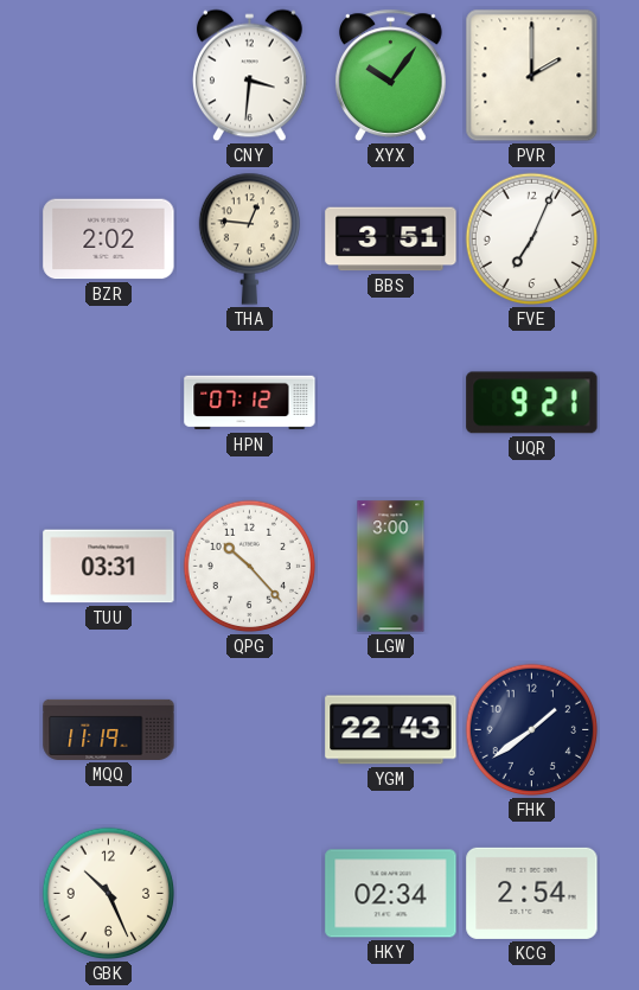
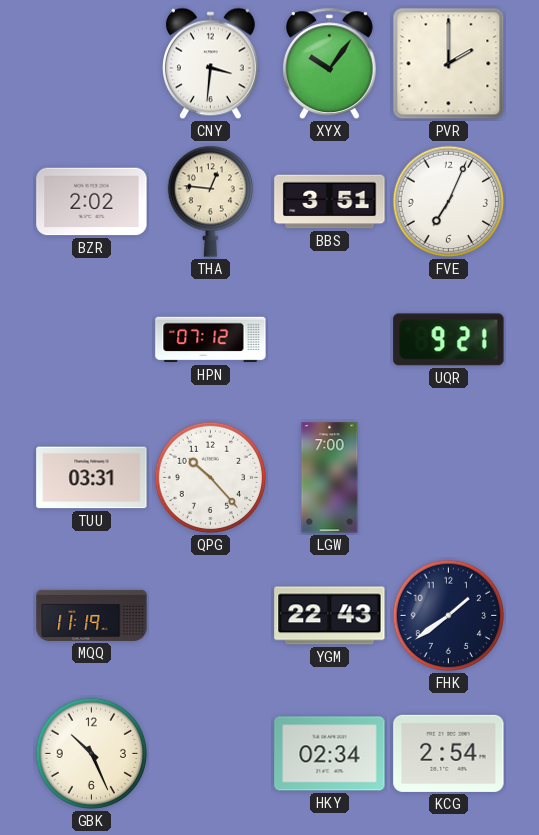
LGW: 3:00 -> 7:00
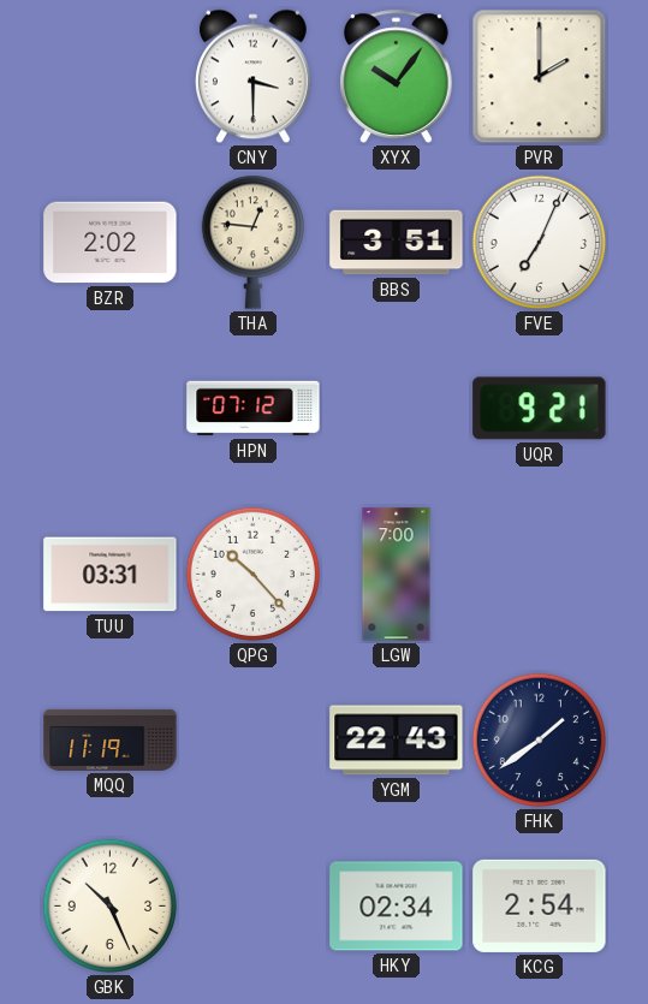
CNY: 3:31 -> 3:30
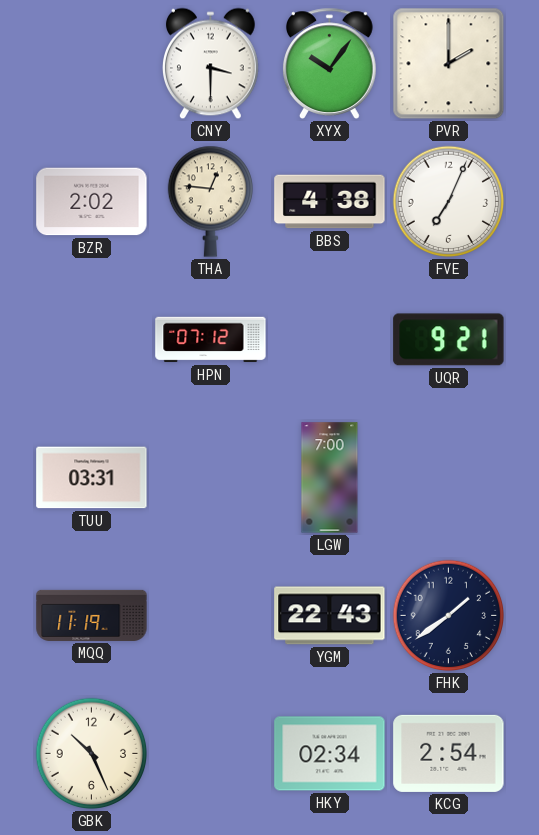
BBS: 3:51 -> 4:38
QPG: 10:23 -> none
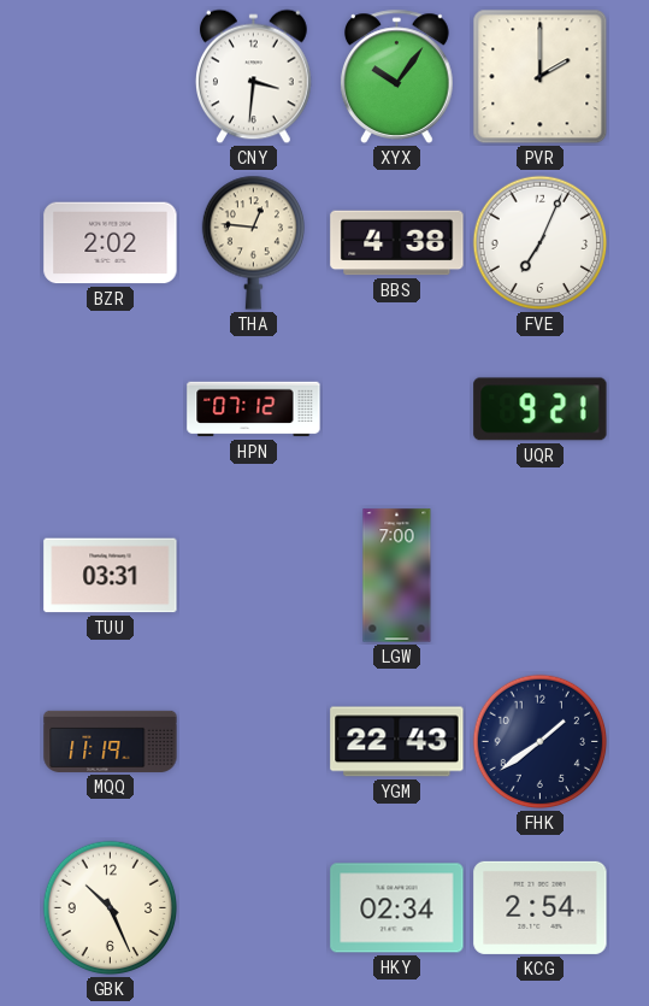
CNY: 3:30 -> 3:31
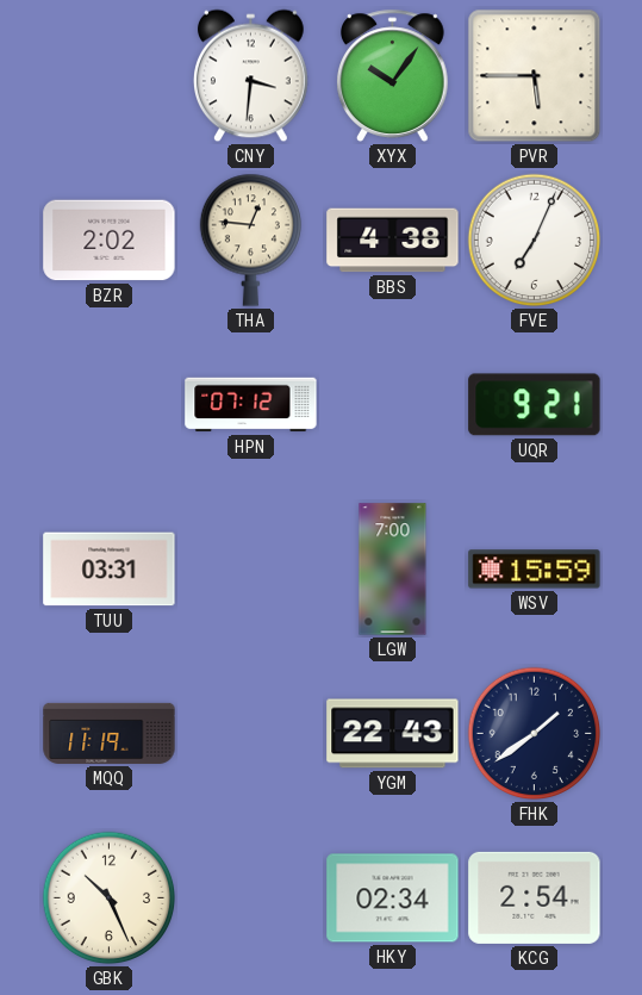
PVR: 2:00 -> 5:45
WSV: none -> 15:59
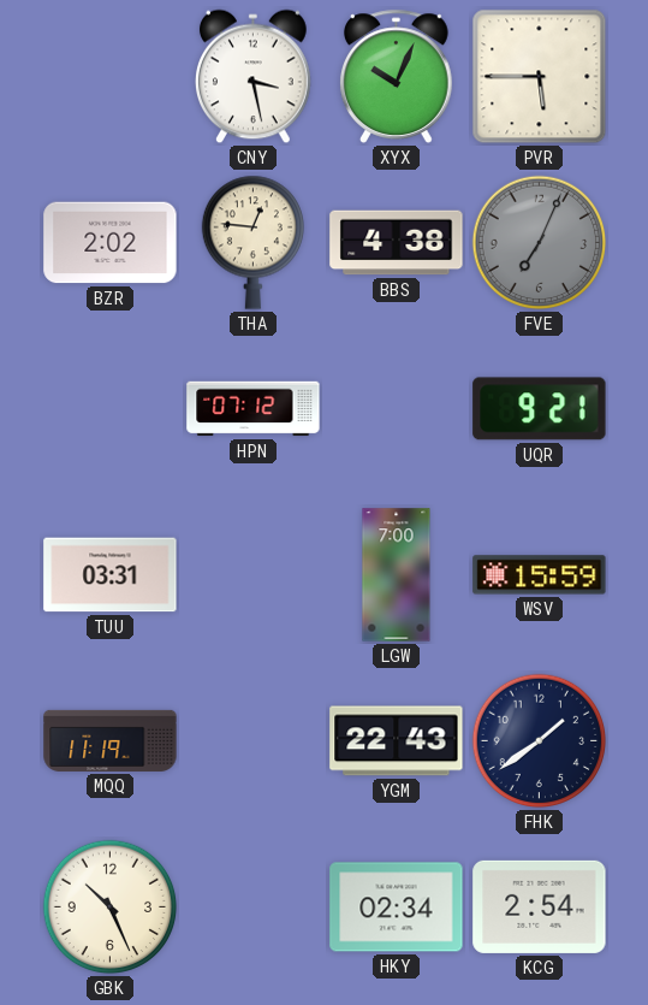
CNY: 3:31 -> 3:28
XYX: 10:06 -> 10:04
FVE dial: white -> grey
